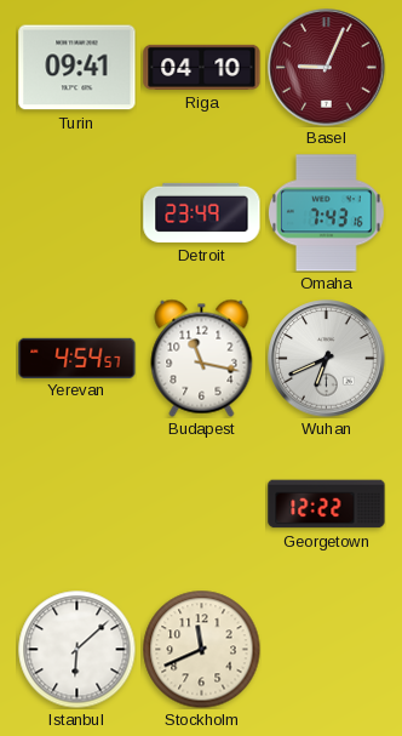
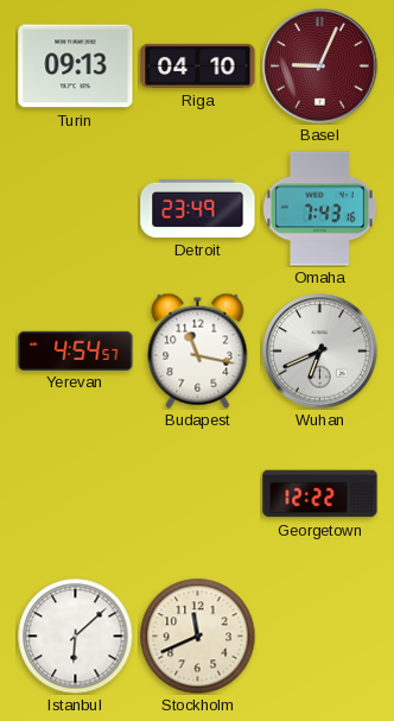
Turin: 09:41 -> 09:13
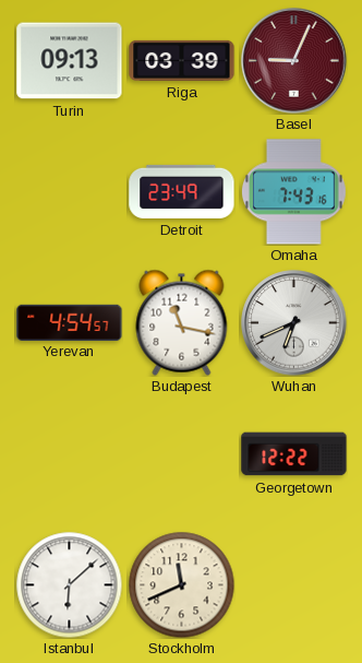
Riga: 04:10 -> 03:39
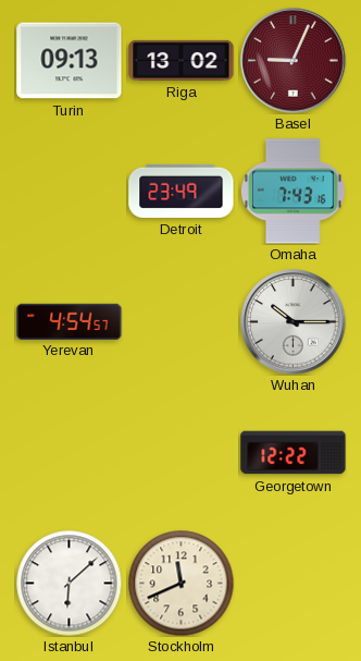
Riga: 03:39 -> 13:02
Budapest: 11:17 -> none
Wuhan: 6:41 -> 10:15
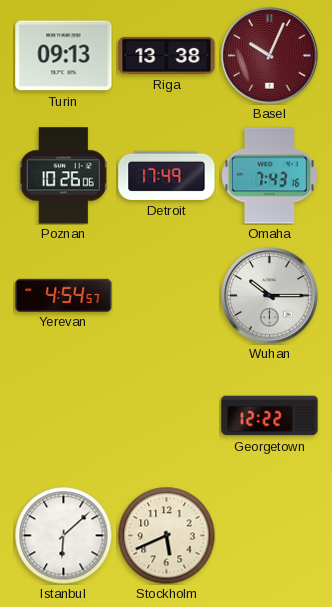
Riga: 13:02 -> 13:38
Basel: 9:04 -> 10:04
Poznan: none -> 10:26
Detroit: 23:49 -> 17:49
Stockholm: 11:41 -> 5:41
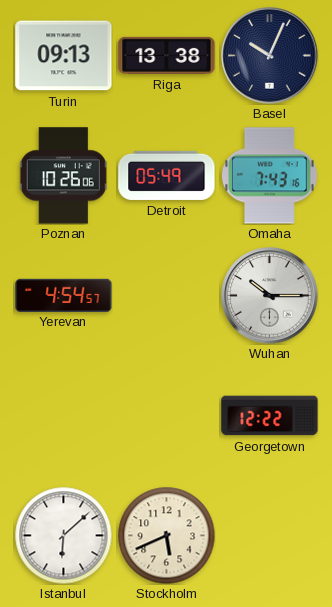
Basel dial: burgundy -> navy
Detroit: 17:49 -> 05:49
